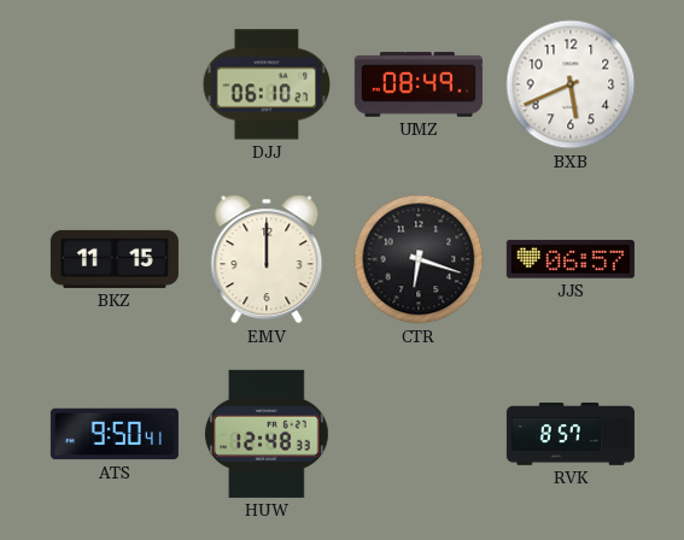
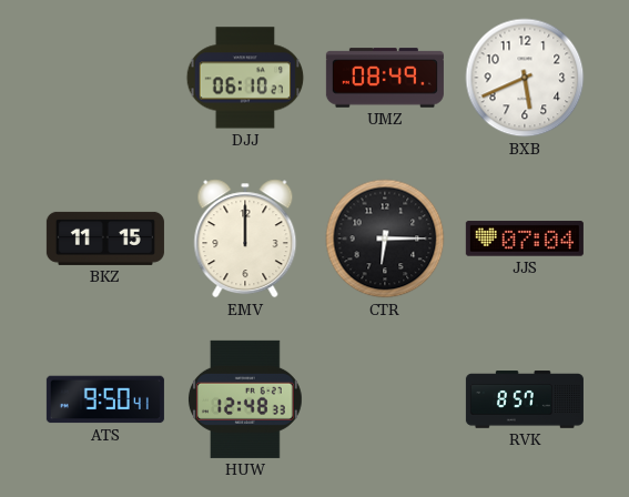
CTR: 6:18 -> 6:15
JJS: 06:57 -> 07:04
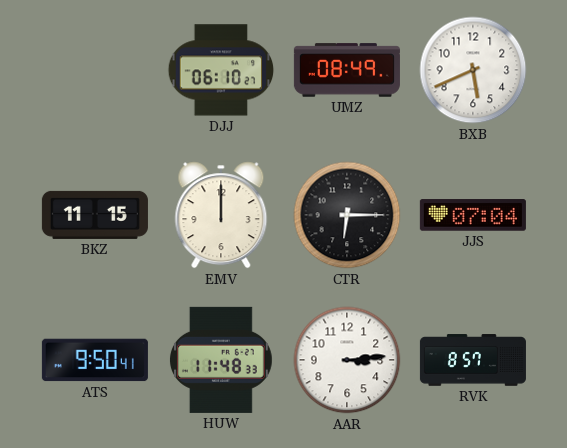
HUW: 12:48 -> 11:48
AAR: none -> 3:14
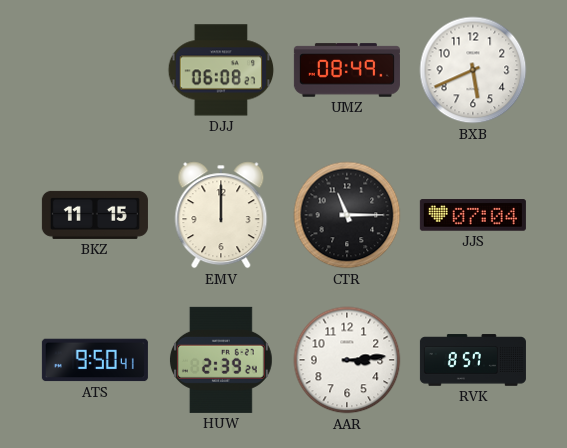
DJJ: 06:10 -> 06:08
CTR: 6:15 -> 11:15
HUW: 11:48 -> 2:39
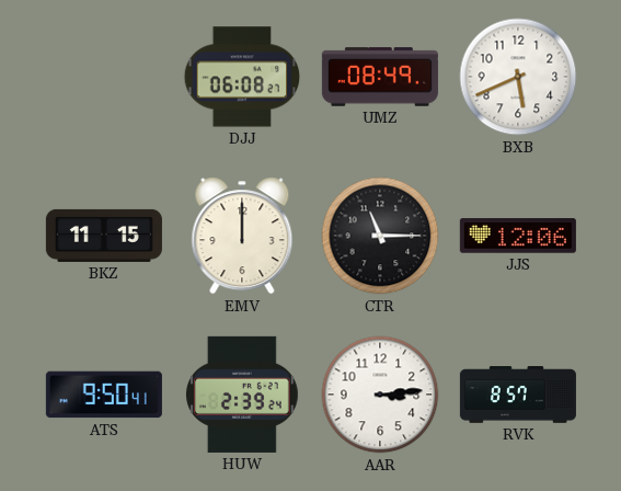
JJS: 07:04 -> 12:06
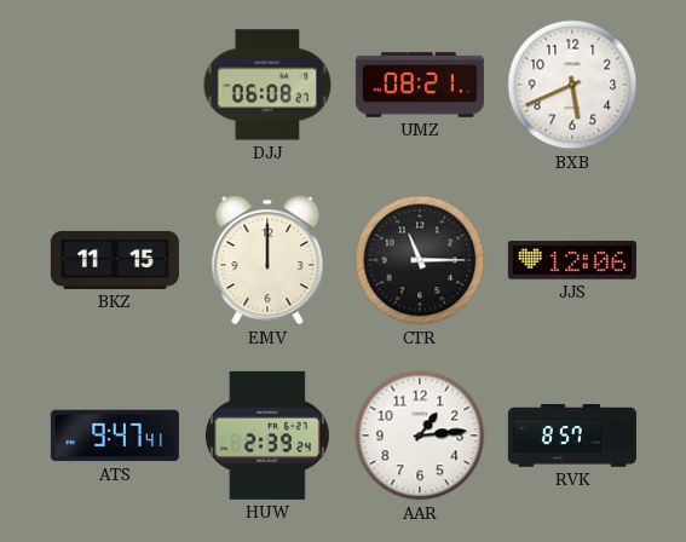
UMZ: 08:49 -> 08:21
ATS: 9:50 -> 9:47
AAR: 3:14 -> 1:14
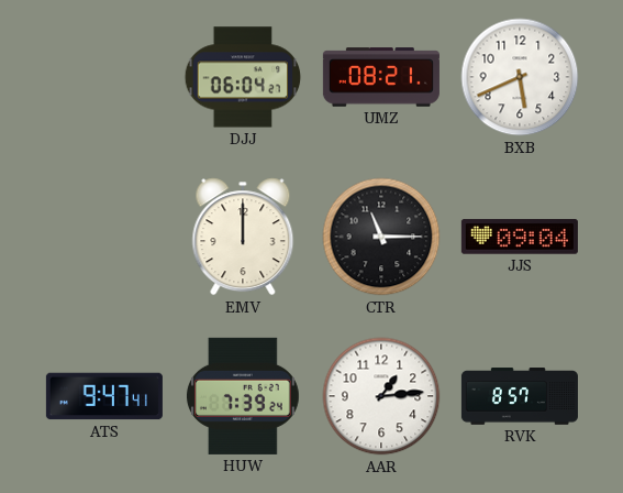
DJJ: 06:08 -> 06:04
BKZ: 11:15 -> none
JJS: 12:06 -> 09:04
HUW: 2:39 -> 7:39
